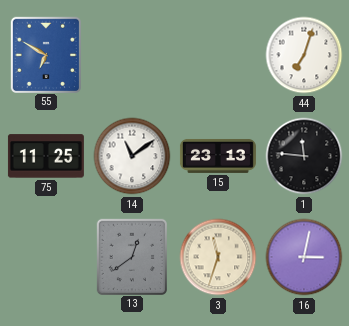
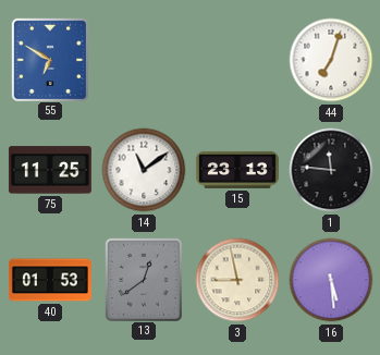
40: none -> 01:53
3: 11:33 -> 8:58
16: 3:02 -> 5:29
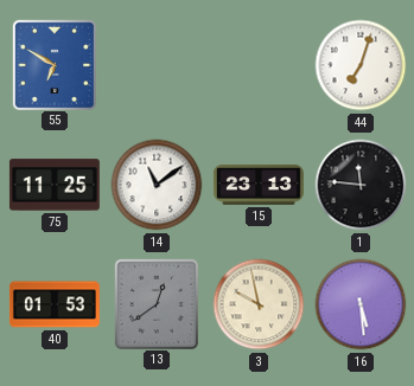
3: 8:58 -> 9:58
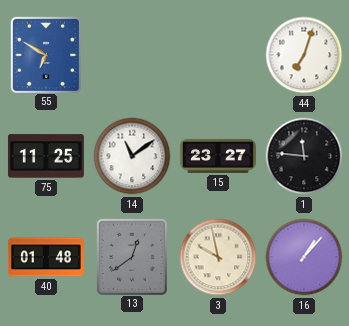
15: 23:13 -> 23:27
40: 01:53 -> 01:48
16: 5:29 -> 1:07
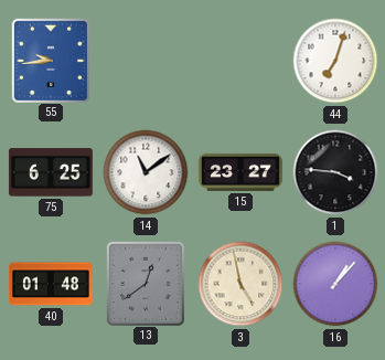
55: 6:50 -> 9:44
75: 11:25 -> 6:25
1: 11:46 -> 3:46
3: 9:58 -> 4:58
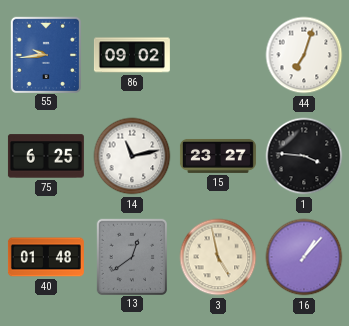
86: none -> 09:02
14: 11:09 -> 11:13
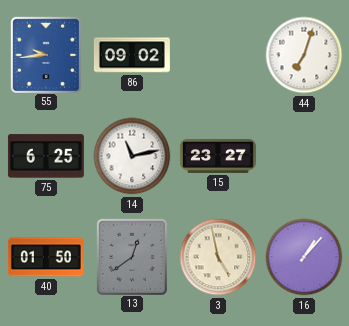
1: 3:46 -> none
40: 01:48 -> 01:50
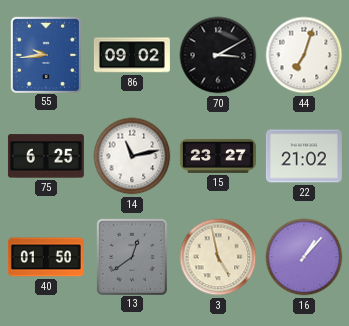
70: none -> 3:10
22: none -> 21:02
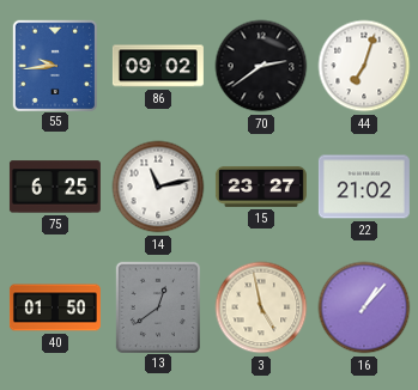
70: 3:10 -> 2:39
